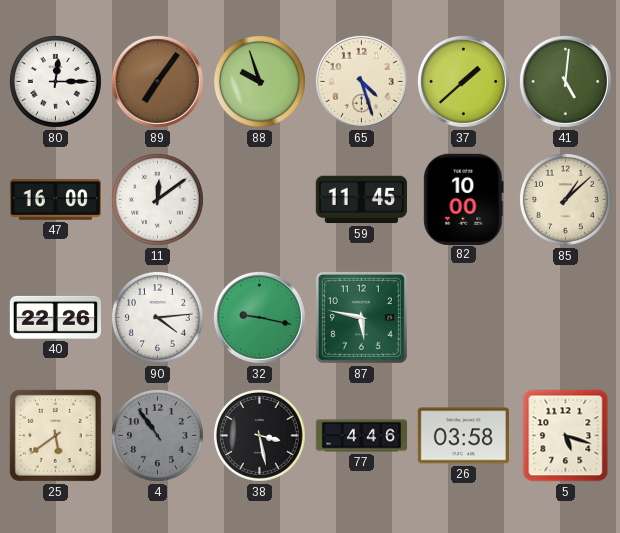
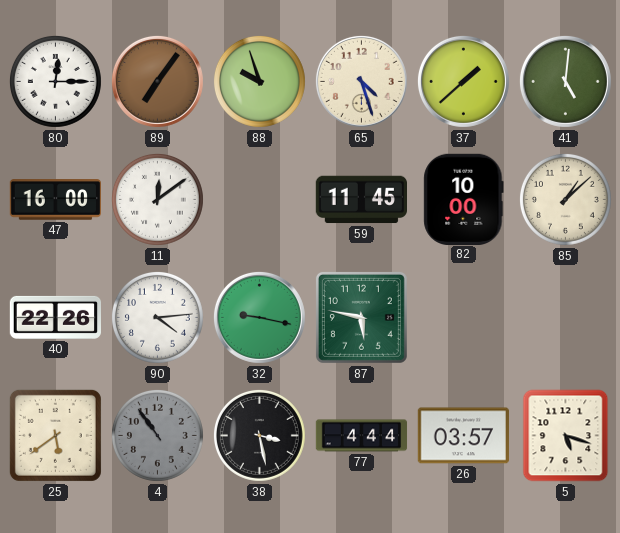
77: 4:46 -> 4:44
26: 03:58 -> 03:57
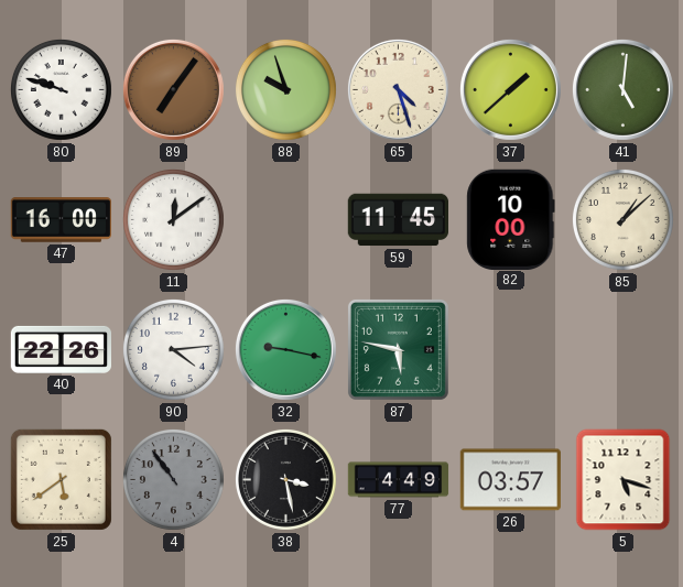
80: 12:15 -> 9:48
77: 4:44 -> 4:49
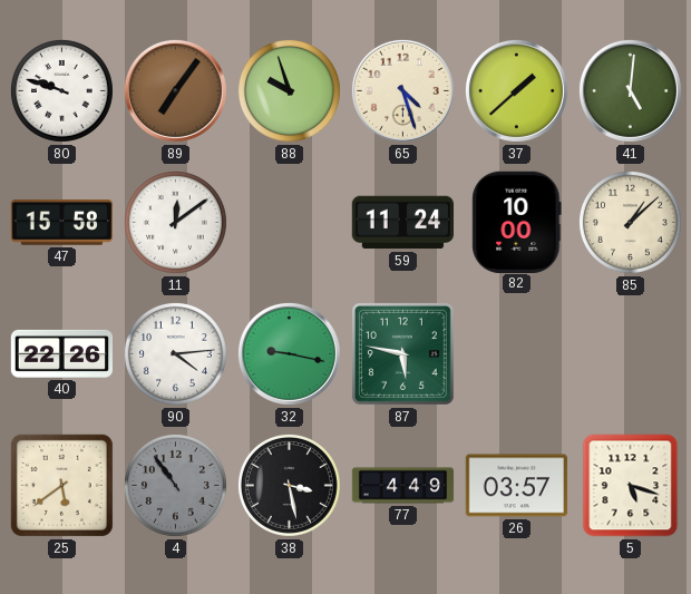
47: 16:00 -> 15:58
59: 11:45 -> 11:24
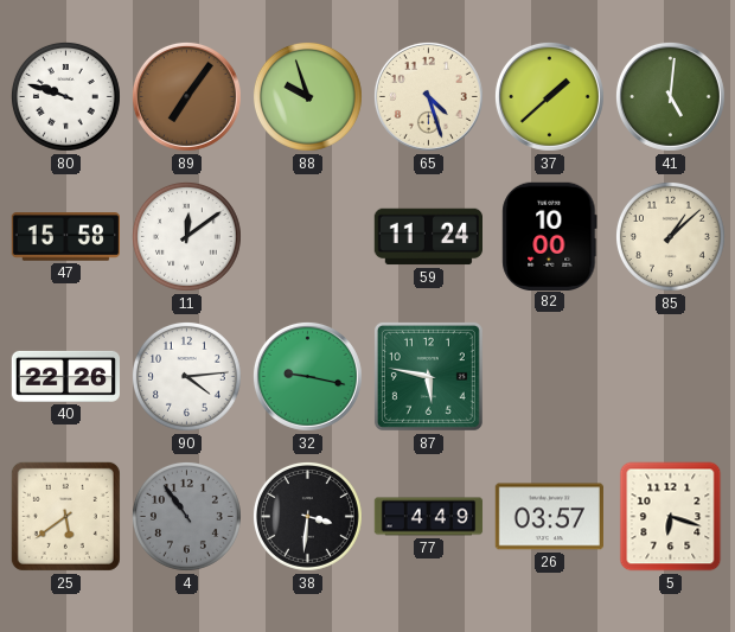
38: 3:28 -> 3:31
5: 5:18 -> 6:18
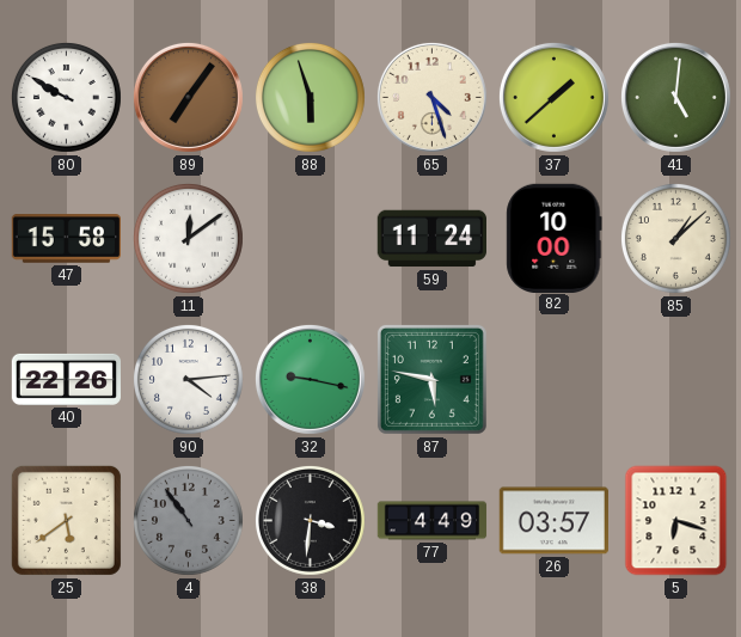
80: 9:48 -> 9:50
88: 9:57 -> 5:57
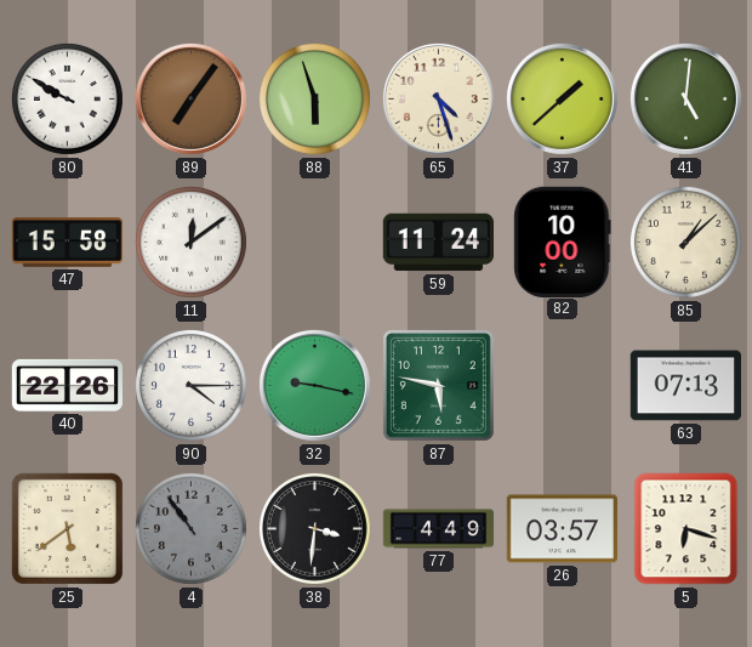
90: 4:14 -> 4:15
63: none -> 07:13
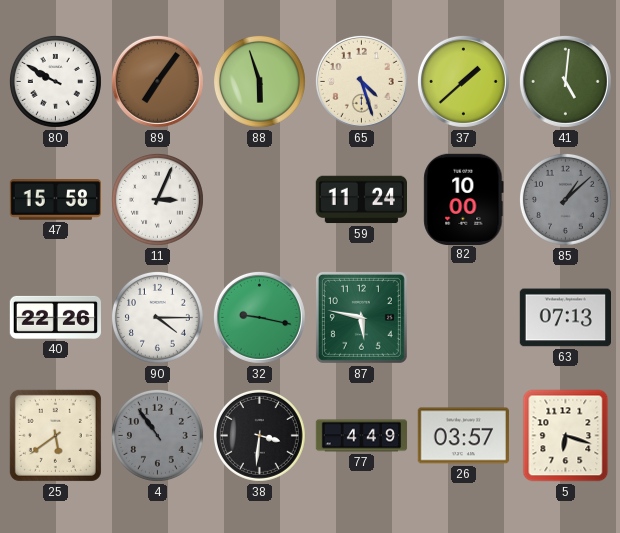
11: 12:09 -> 3:04
85 dial: cream -> grey
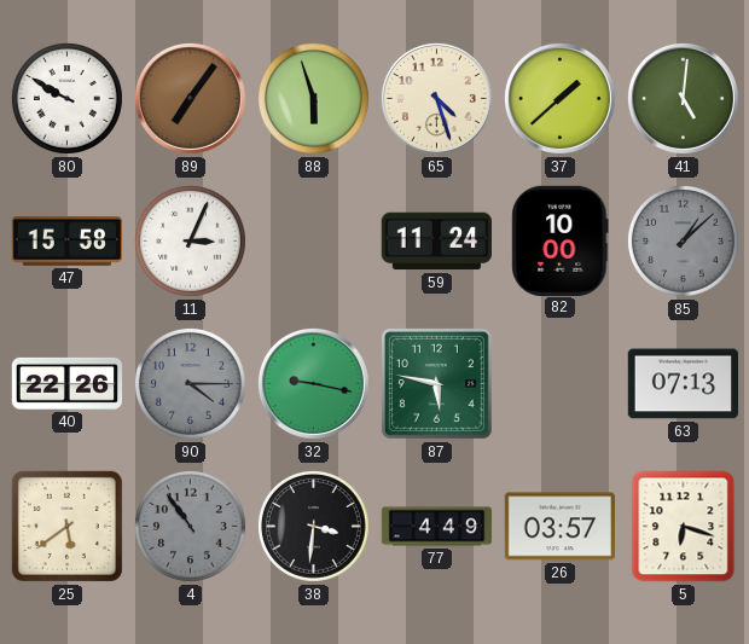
90 dial: white -> grey
